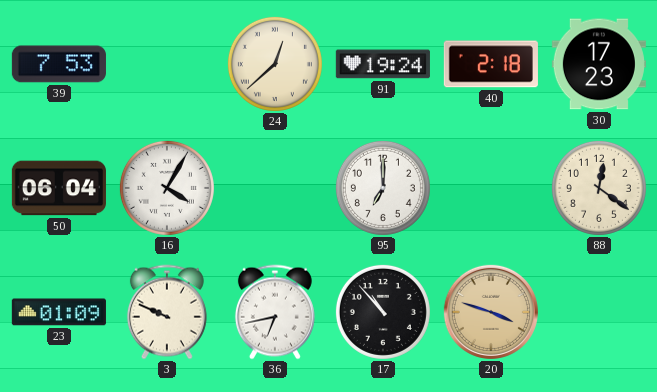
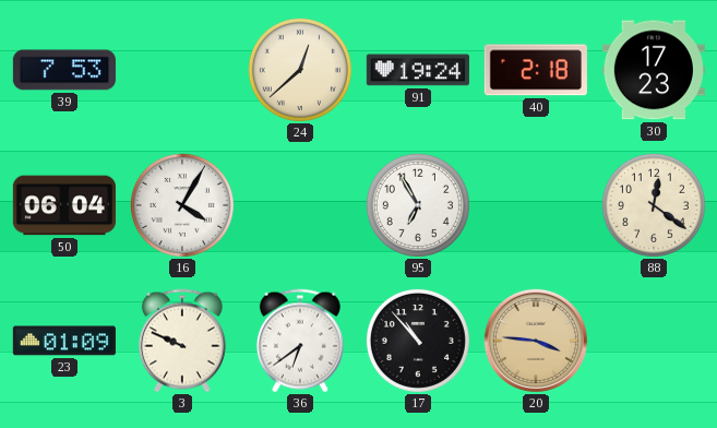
95: 7:00 -> 6:55
36: 6:43 -> 6:39
20: 3:48 -> 3:46
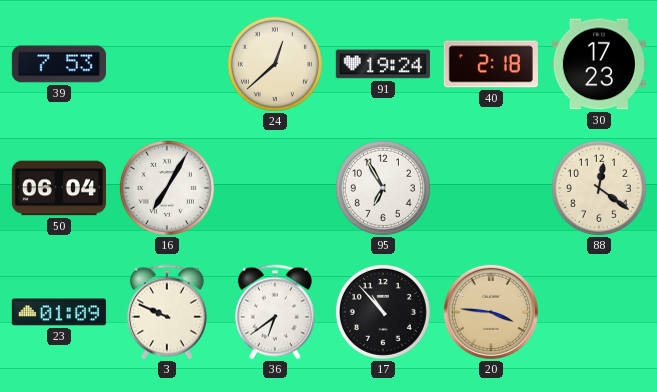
16: 4:05 -> 7:05
